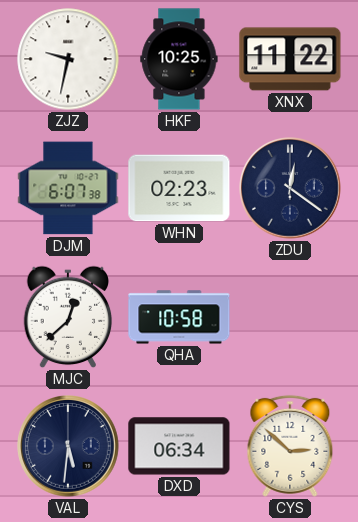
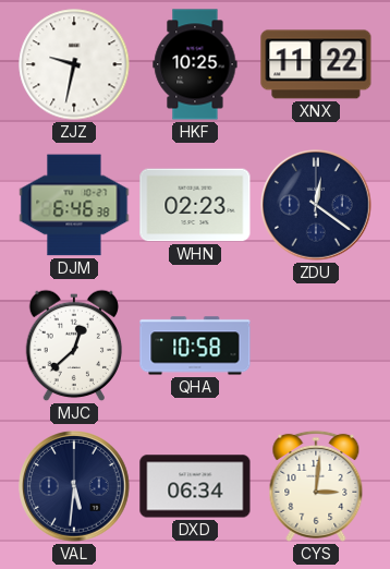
DJM: 6:07 -> 6:46
CYS: 2:52 -> 3:01
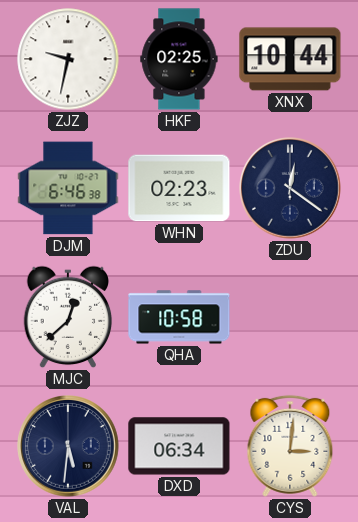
HKF: 10:25 -> 02:25
XNX: 11:22 -> 10:44
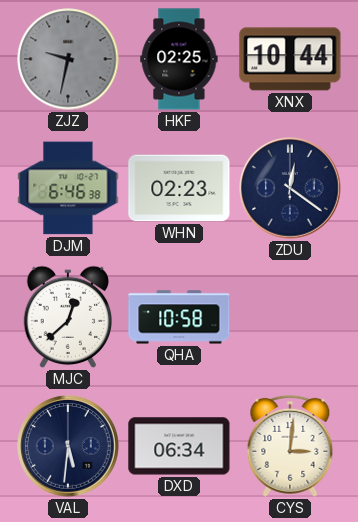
ZJZ dial: white -> grey
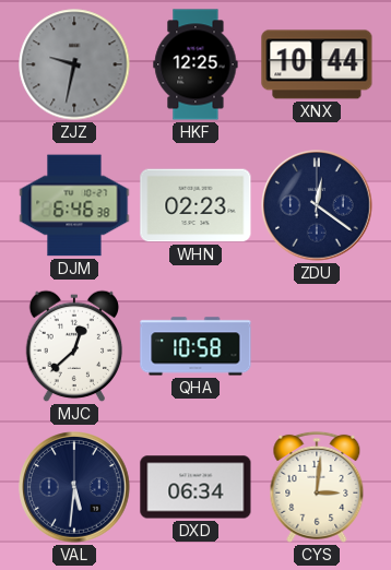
HKF: 02:25 -> 12:25
